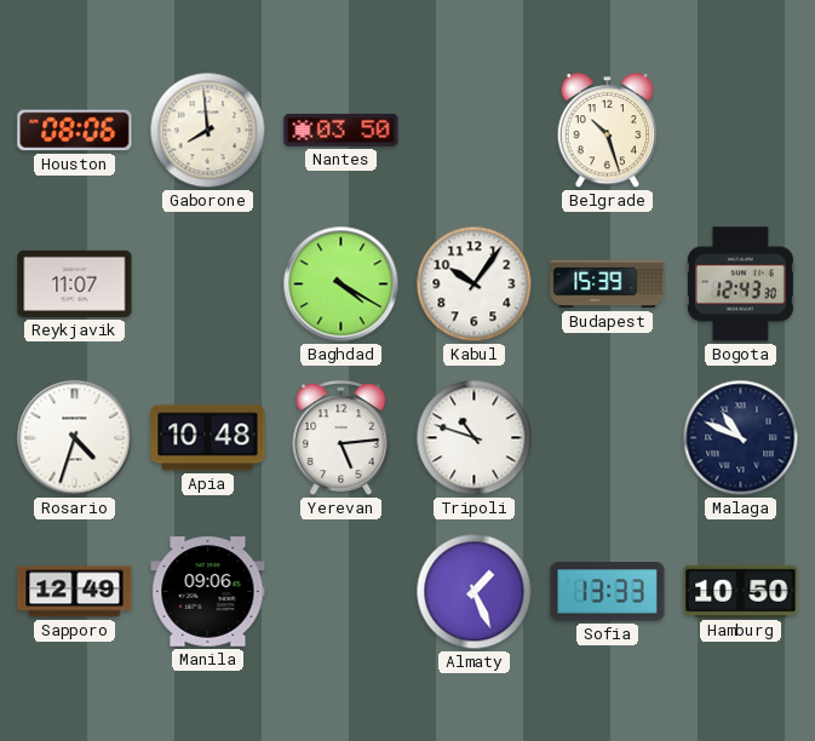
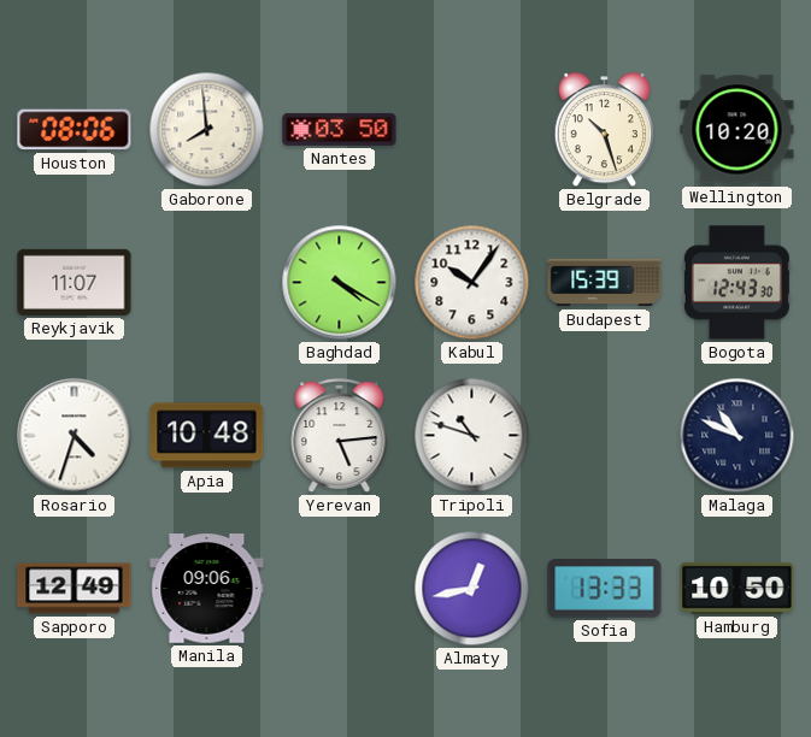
Wellington: none -> 10:20
Almaty: 1:26 -> 12:43
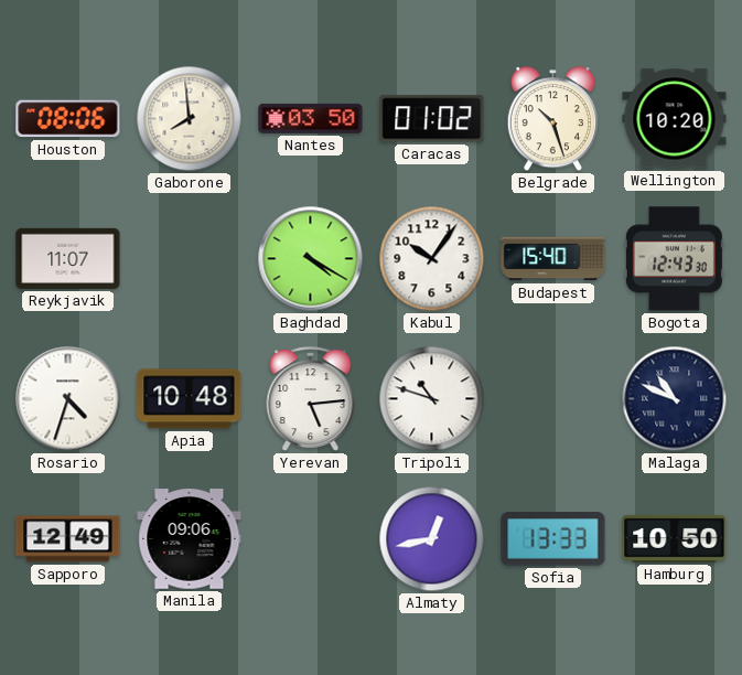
Caracas: none -> 01:02
Budapest: 15:39 -> 15:40
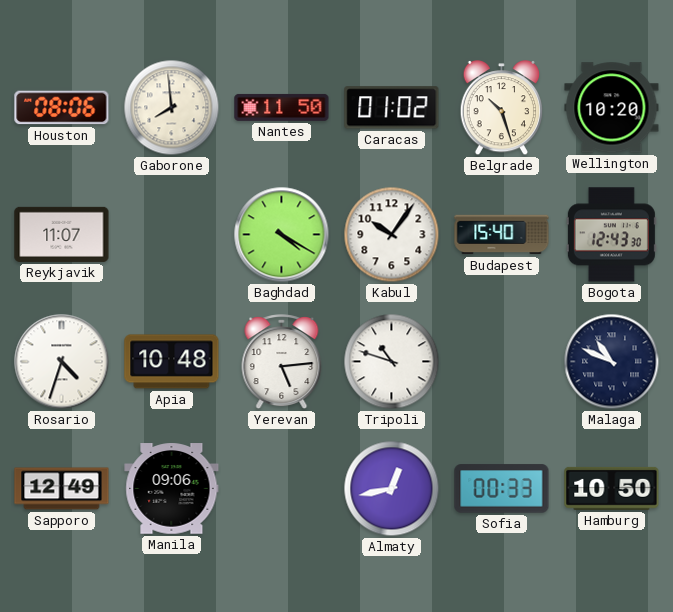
Nantes: 03:50 -> 11:50
Sofia: 13:33 -> 00:33
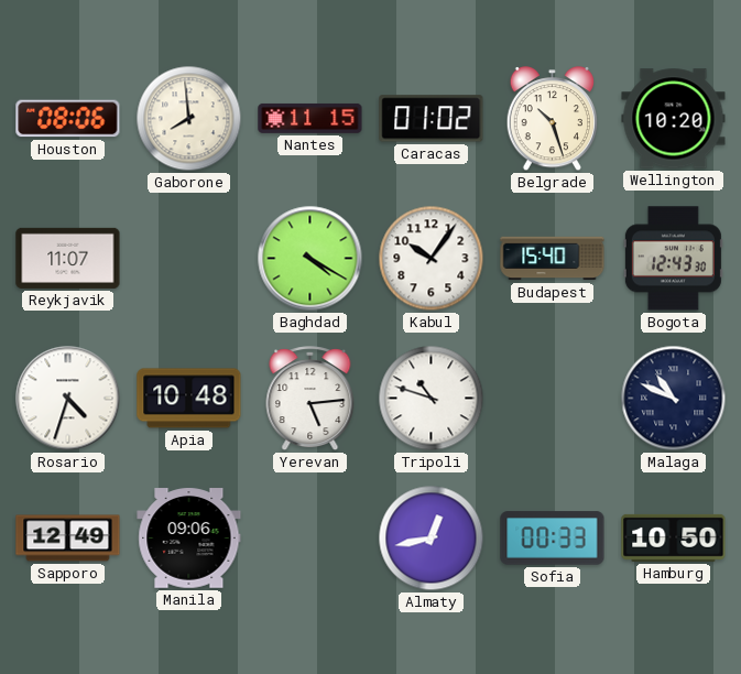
Nantes: 11:50 -> 11:15
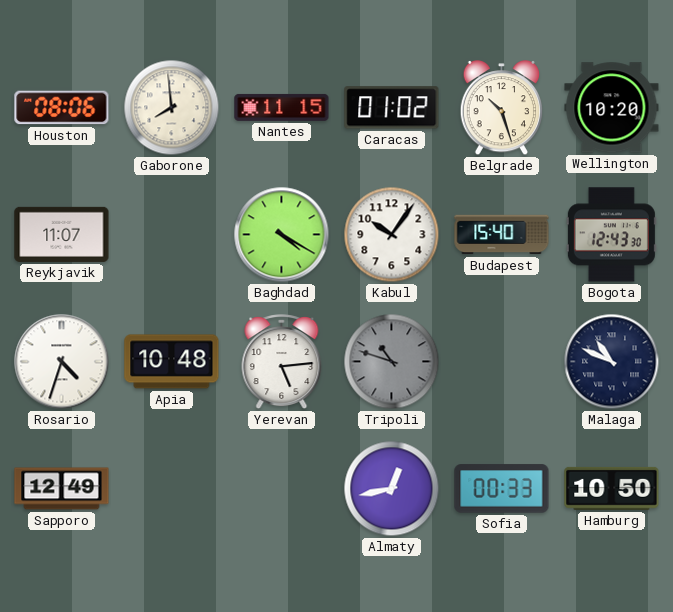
Tripoli dial: white -> grey
Manila: 09:06 -> none
